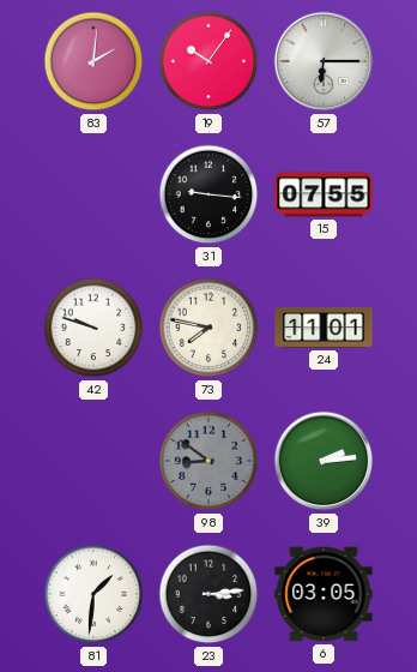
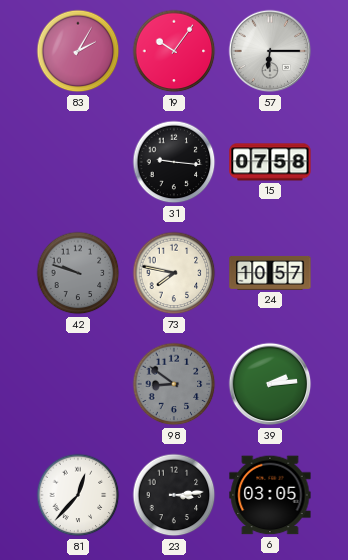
83: 2:01 -> 2:05
15: 07:55 -> 07:58
42 dial: white -> grey
24: 11:01 -> 10:57
81: 1:31 -> 12:37
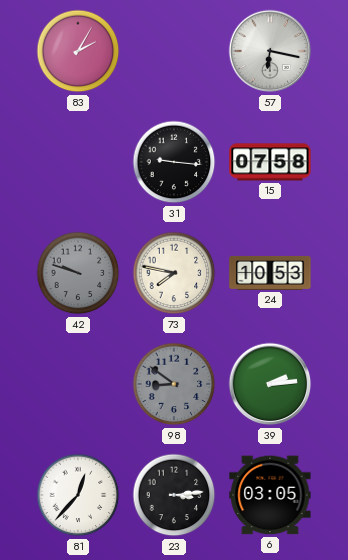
19: 10:06 -> none
57: 6:15 -> 6:17
24: 10:57 -> 10:53
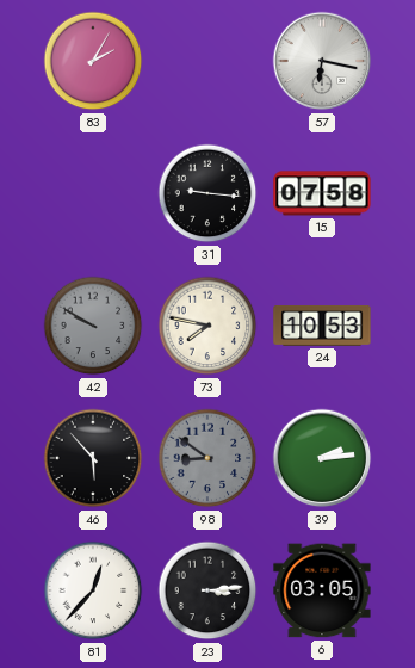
42: 9:48 -> 9:50
46: none -> 5:53
